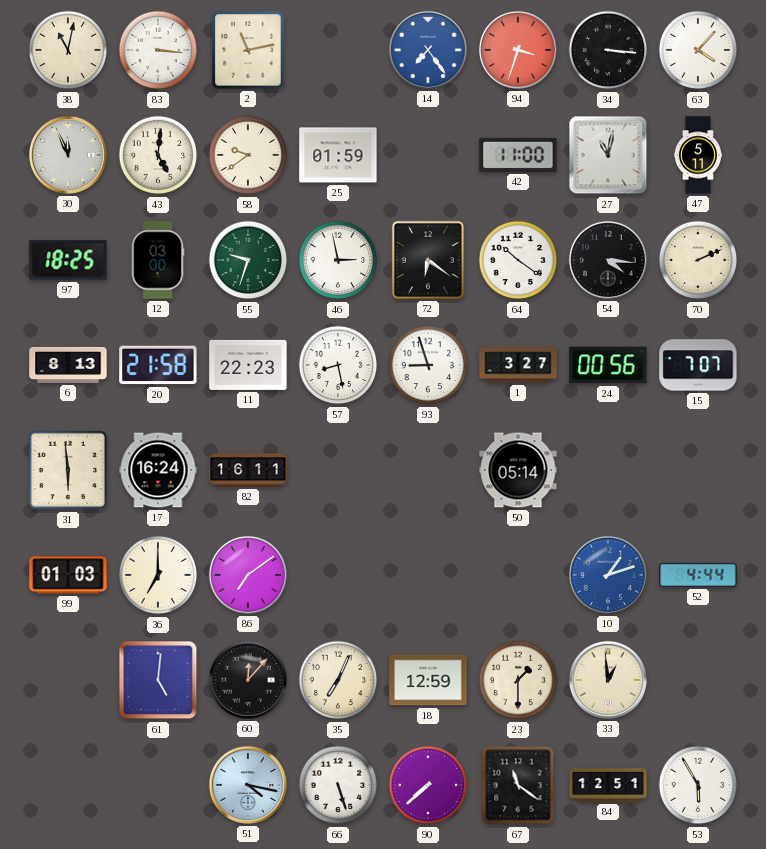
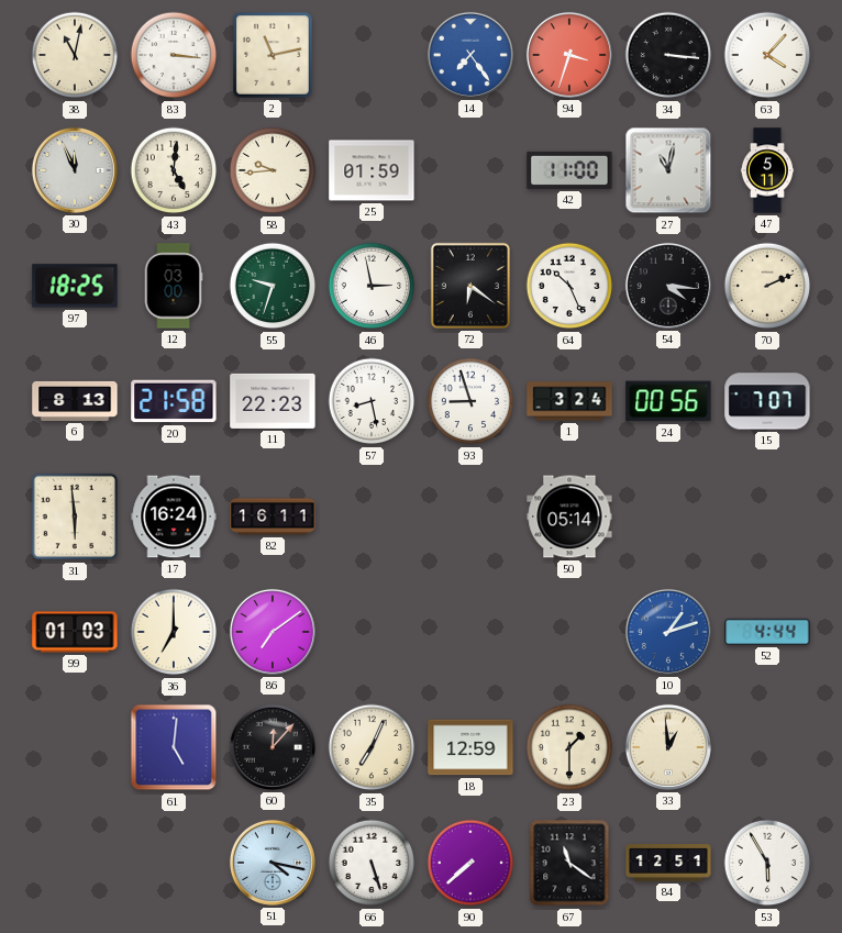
58: 9:39 -> 9:44
64: 10:21 -> 10:26
1: 3:27 -> 3:24
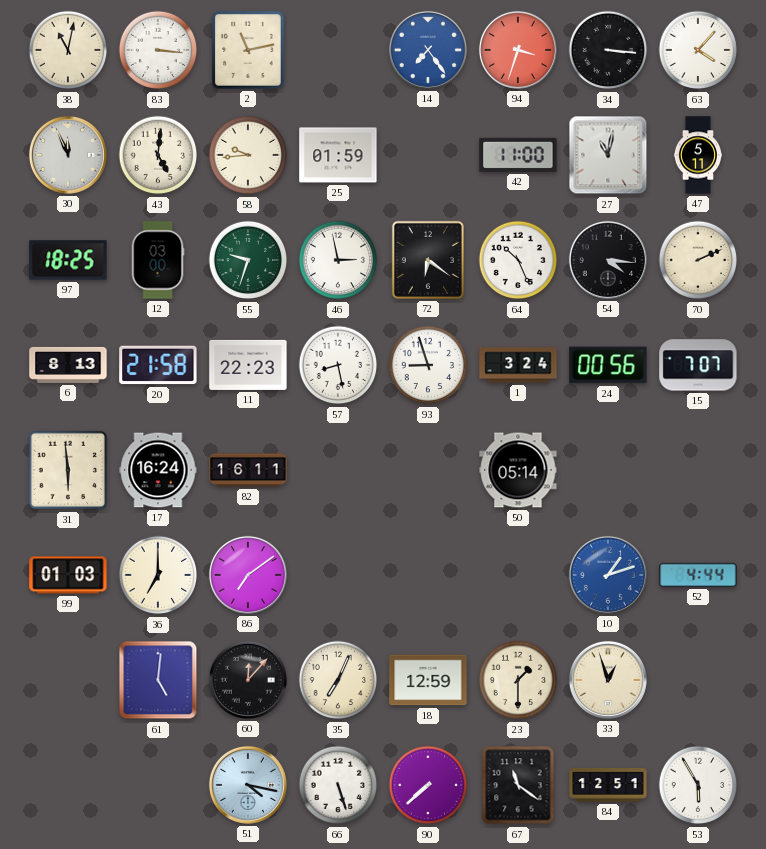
33: 12:59 -> 12:57
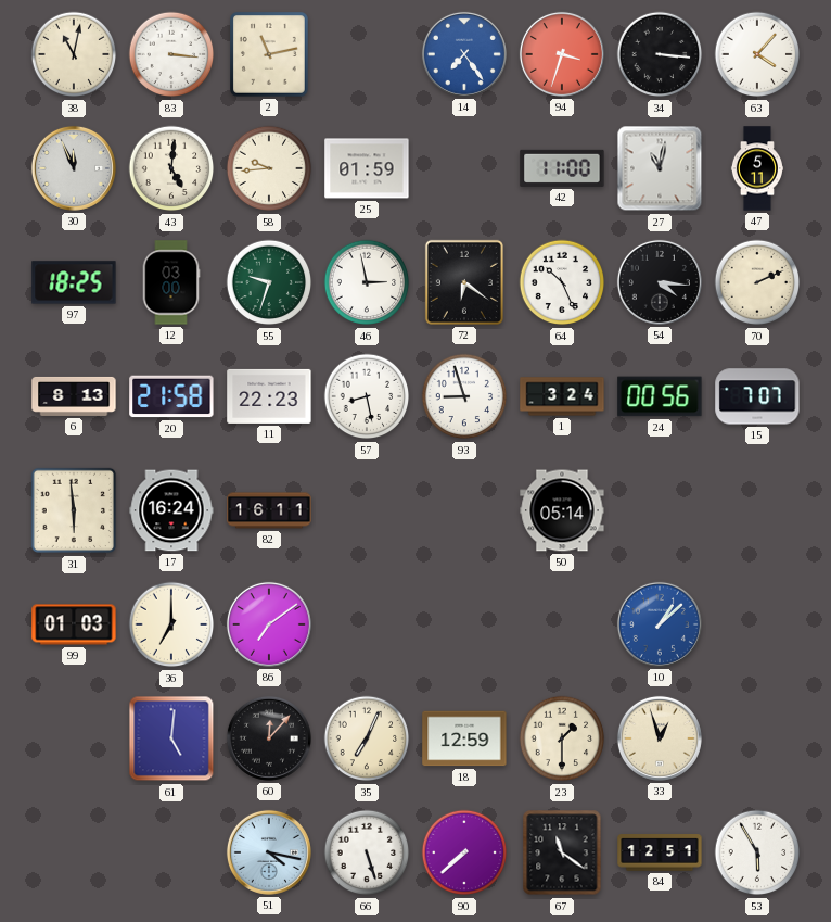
10: 1:12 -> 1:08
52: 4:44 -> none
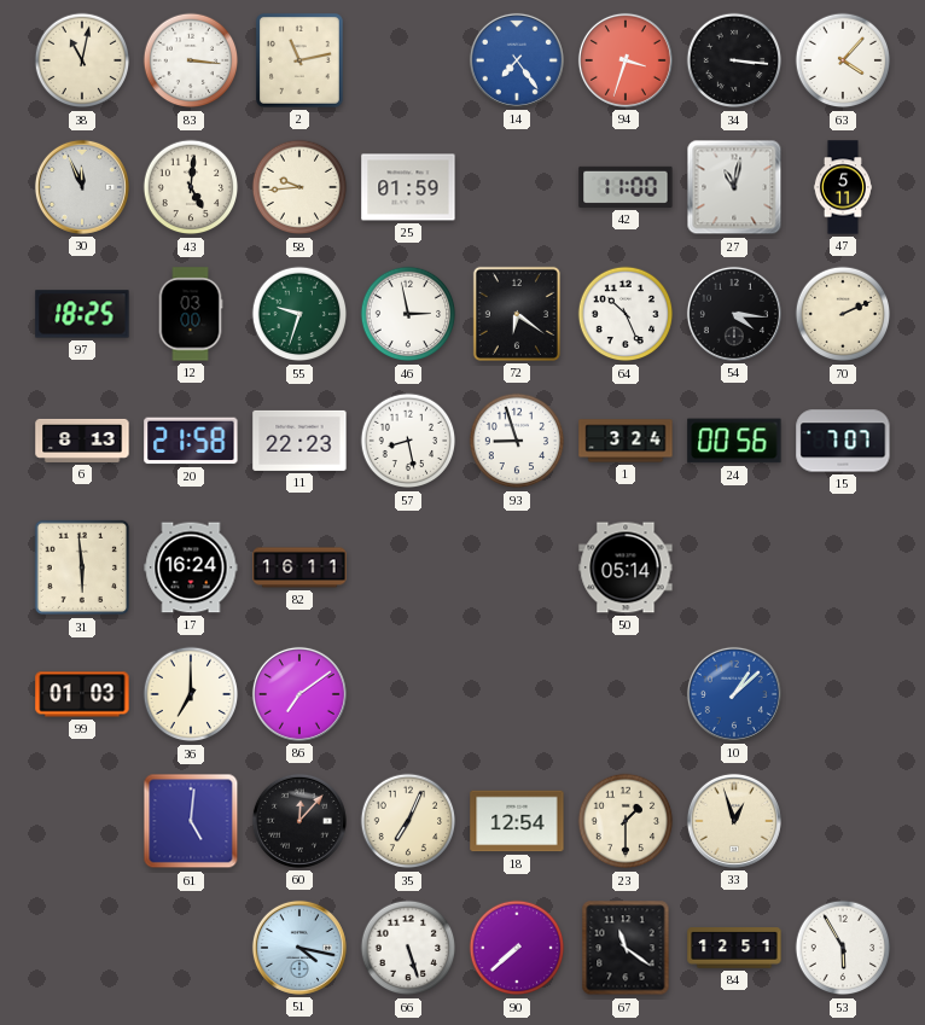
18: 12:59 -> 12:54
